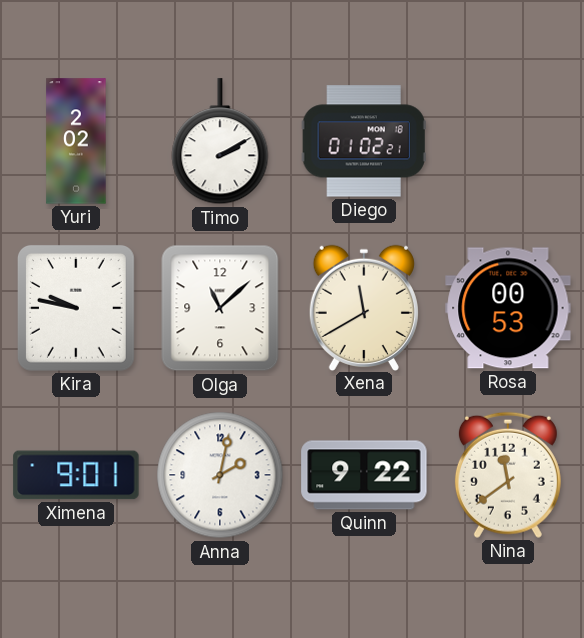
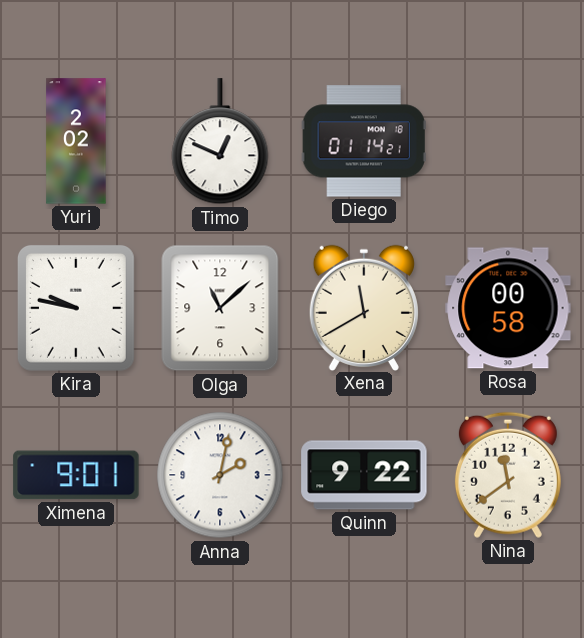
Timo: 2:10 -> 12:49
Diego: 01:02 -> 01:14
Rosa: 00:53 -> 00:58
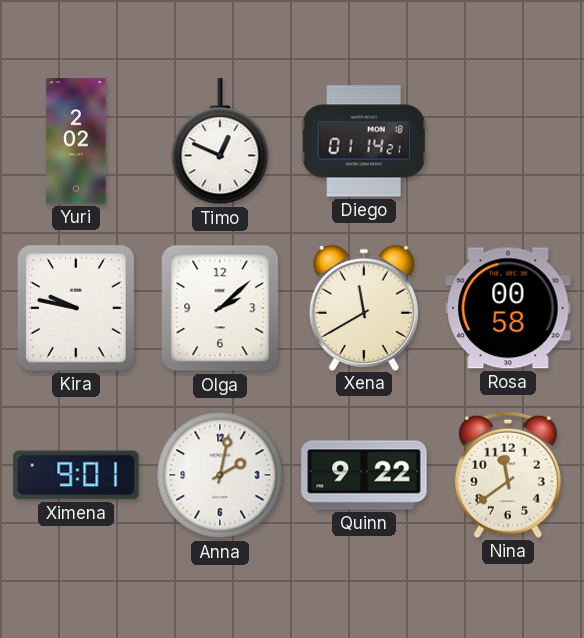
Olga: 11:08 -> 2:08
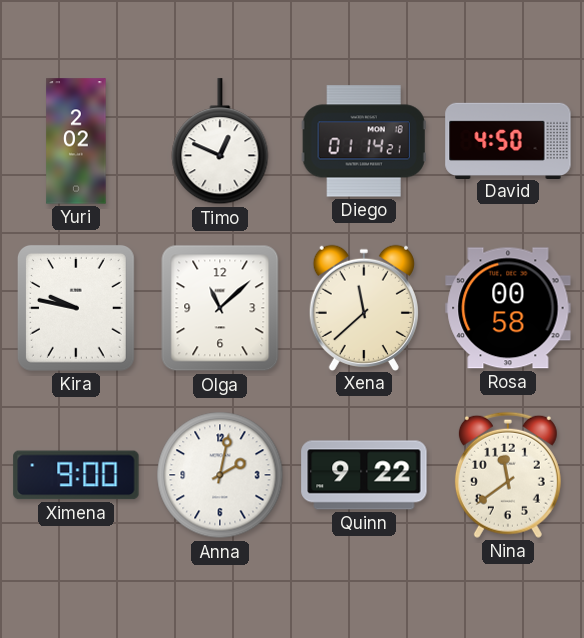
David: none -> 4:50
Olga: 2:08 -> 11:08
Xena: 11:40 -> 11:38
Ximena: 9:01 -> 9:00
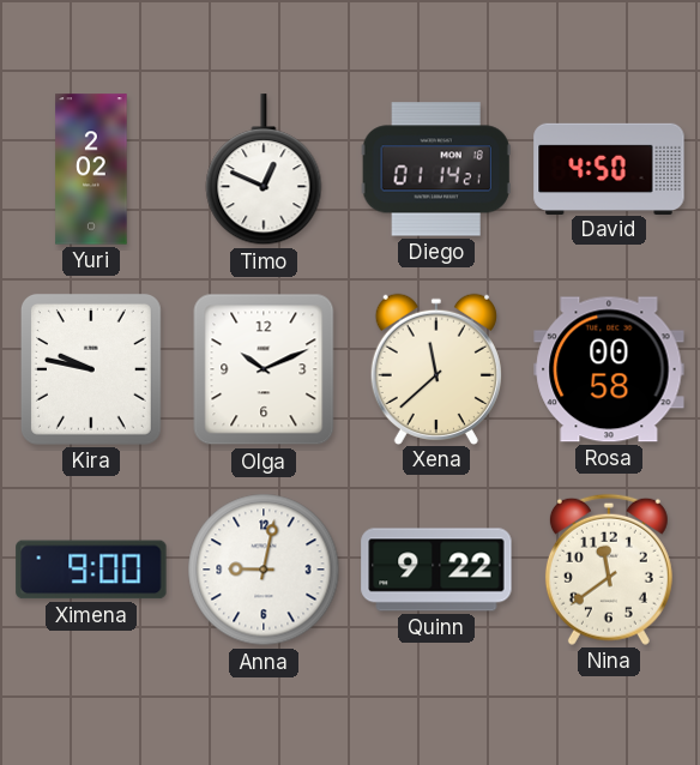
Olga: 11:08 -> 10:11
Anna: 2:02 -> 9:02
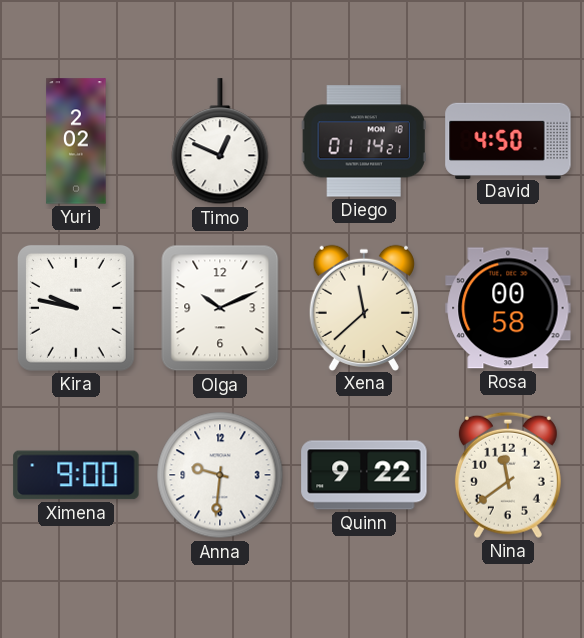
Anna: 9:02 -> 9:31
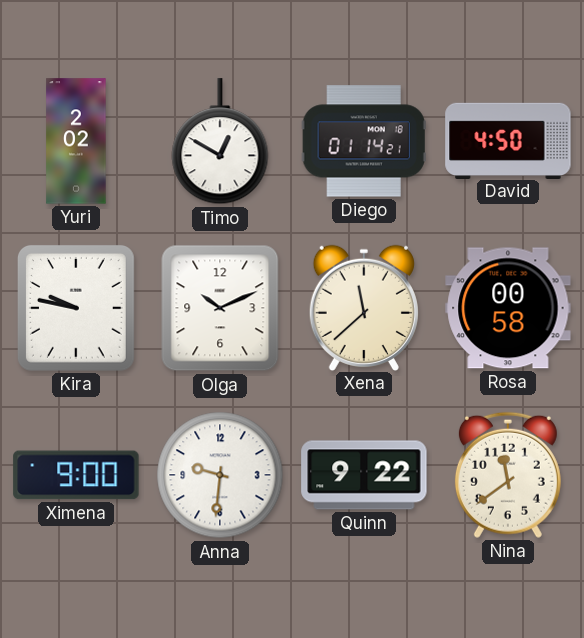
Timo: 12:49 -> 12:50
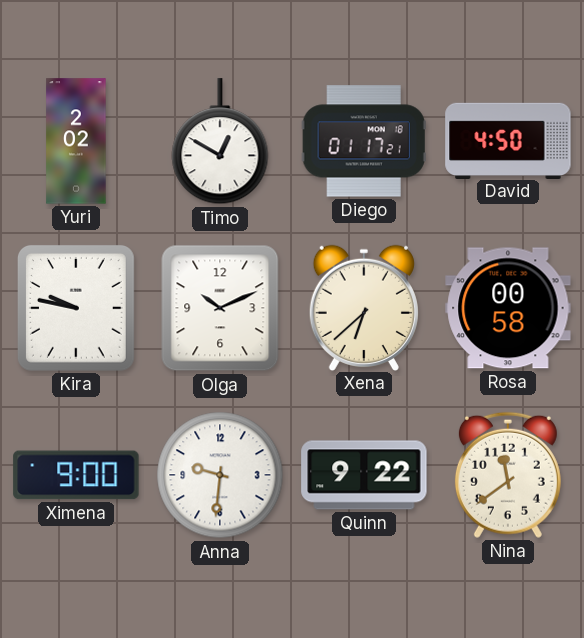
Diego: 01:14 -> 01:17
Xena: 11:38 -> 6:38
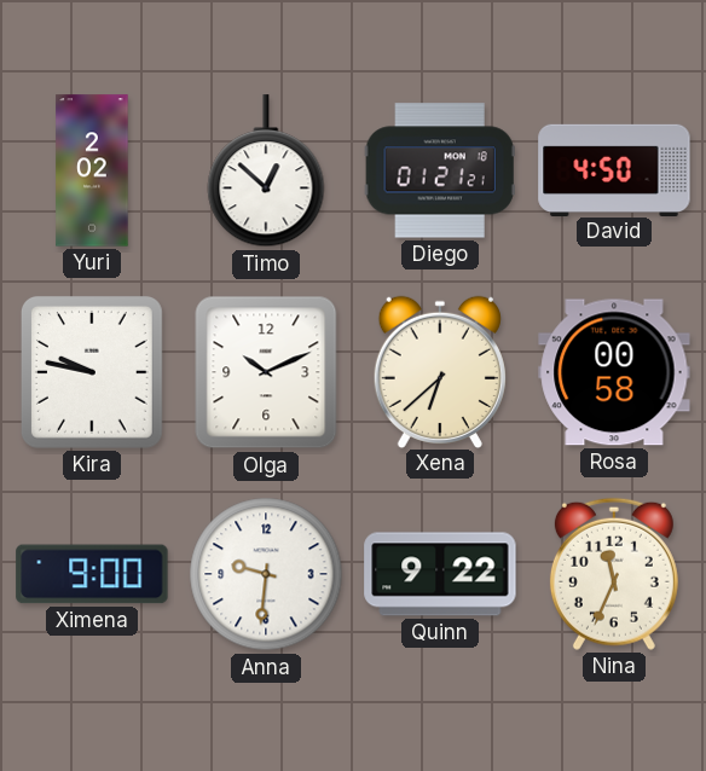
Timo: 12:50 -> 12:52
Diego: 01:17 -> 01:21
Nina: 11:39 -> 11:34
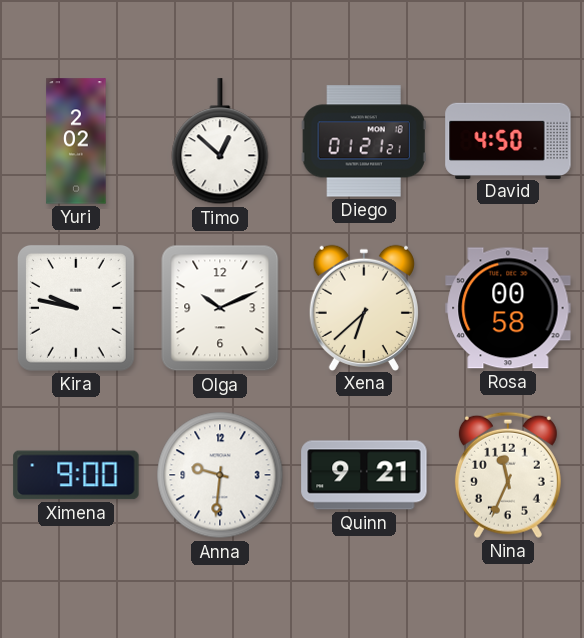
Quinn: 9:22 -> 9:21
